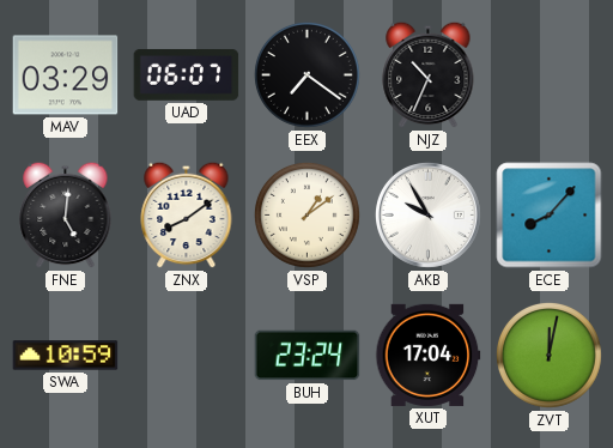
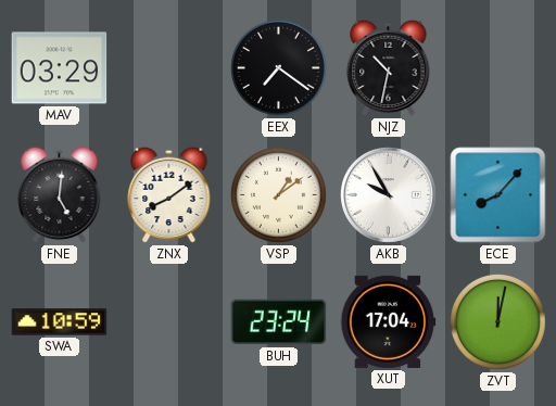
UAD: 06:07 -> none
NJZ: 10:34 -> 10:32
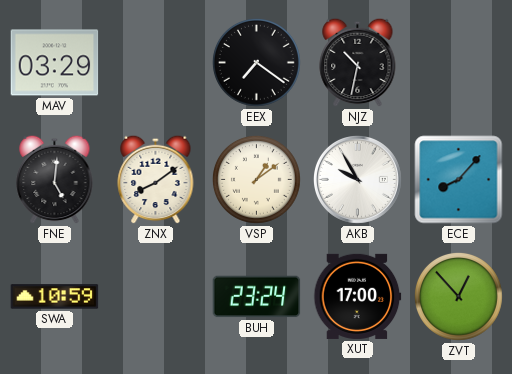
XUT: 17:04 -> 17:00
ZVT: 12:02 -> 12:53
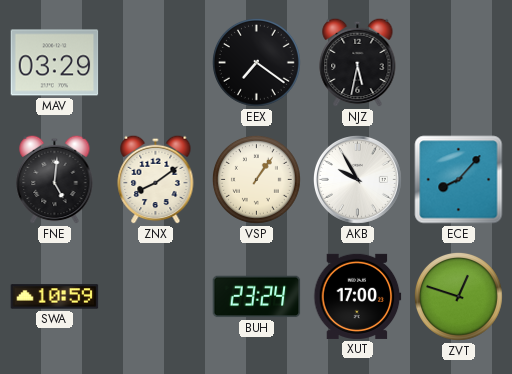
NJZ: 10:32 -> 5:32
VSP: 1:09 -> 1:06
ZVT: 12:53 -> 12:48
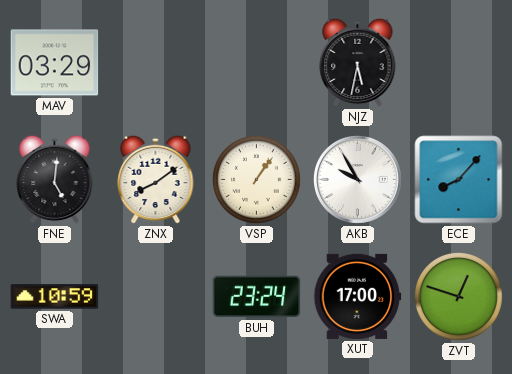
EEX: 7:21 -> none
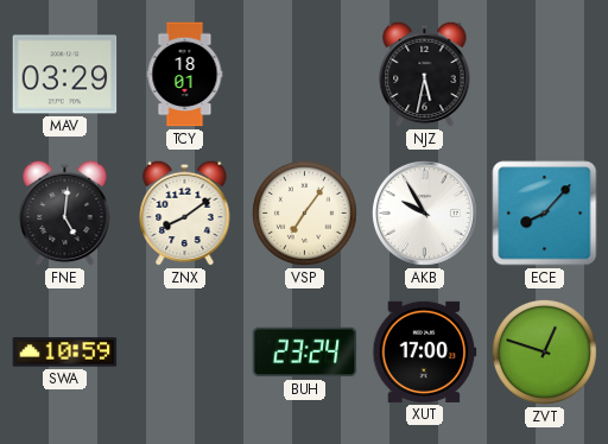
TCY: none -> 18:01
VSP: 1:06 -> 7:06
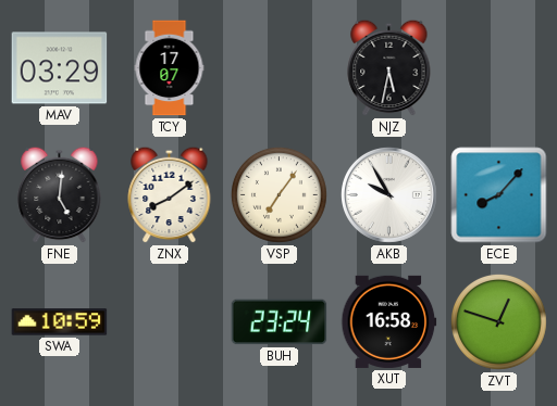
TCY: 18:01 -> 17:07
XUT: 17:00 -> 16:58
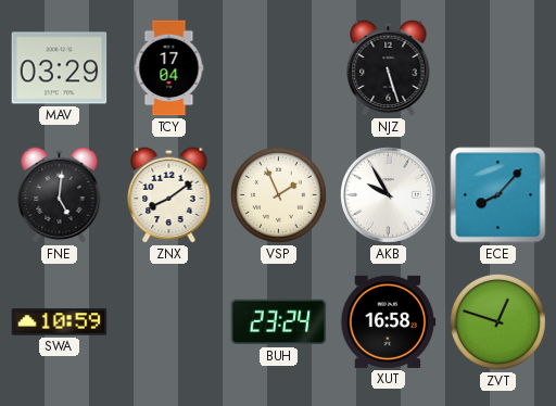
TCY: 17:07 -> 17:04
NJZ: 5:32 -> 5:27
VSP: 7:06 -> 1:56
